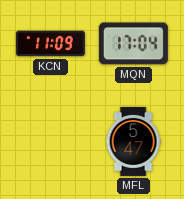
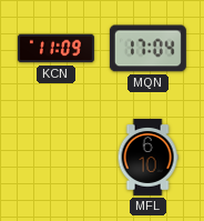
MFL: 5:47 -> 6:10
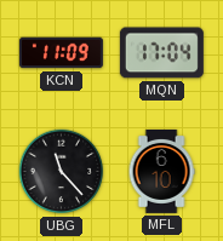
UBG: none -> 11:23
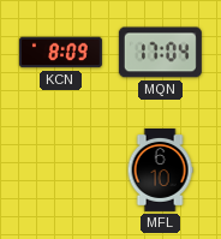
KCN: 11:09 -> 8:09
UBG: 11:23 -> none
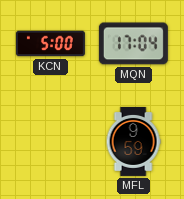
KCN: 8:09 -> 5:00
MFL: 6:10 -> 9:59
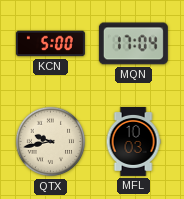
QTX: none -> 9:43
MFL: 9:59 -> 10:03
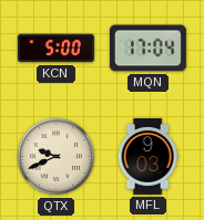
QTX: 9:43 -> 9:41
MFL: 10:03 -> 9:03
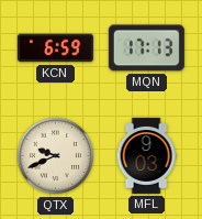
KCN: 5:00 -> 6:59
MQN: 17:04 -> 17:13
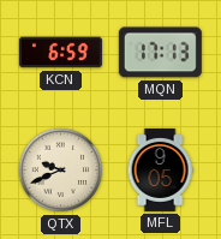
MFL: 9:03 -> 9:05
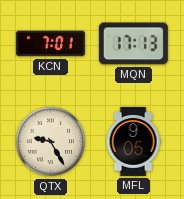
KCN: 6:59 -> 7:01
QTX: 9:41 -> 9:25
